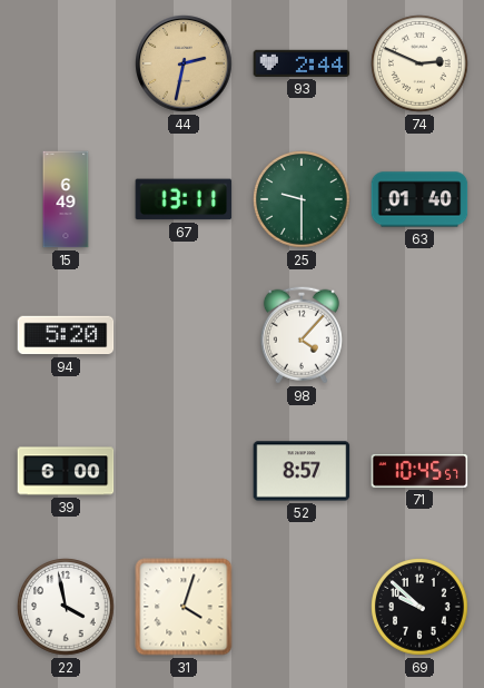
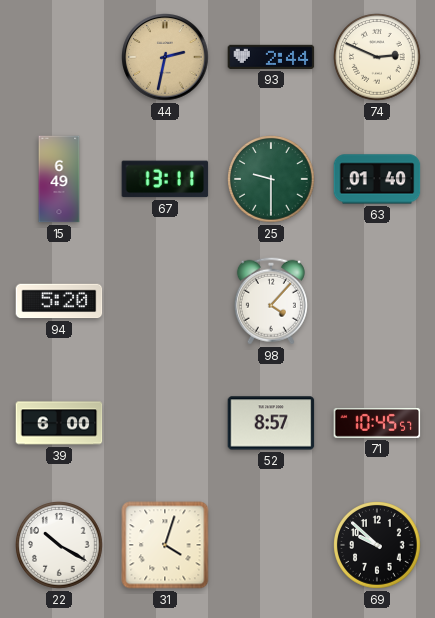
22: 3:58 -> 10:20
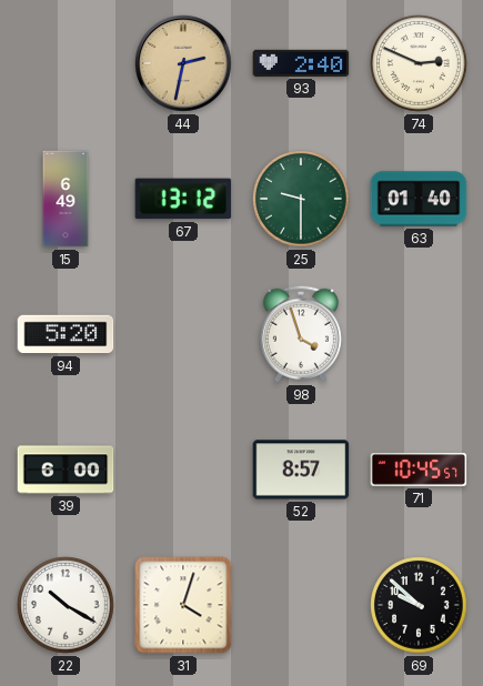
93: 2:44 -> 2:40
67: 13:11 -> 13:12
98: 4:07 -> 3:57
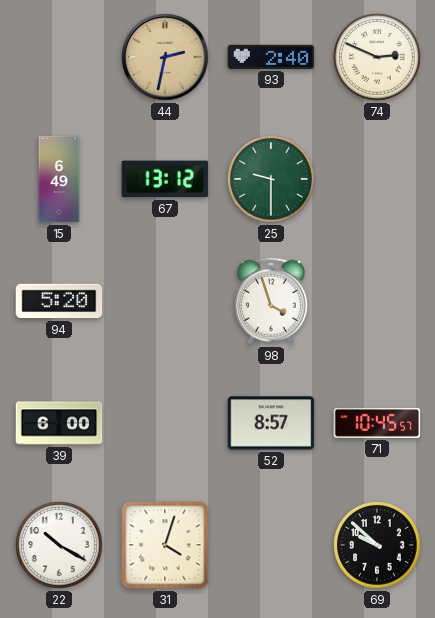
63: 01:40 -> none
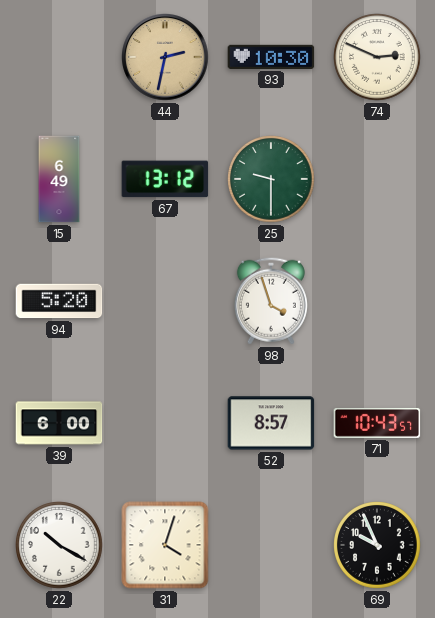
93: 2:40 -> 10:30
71: 10:45 -> 10:43
69: 9:52 -> 9:56
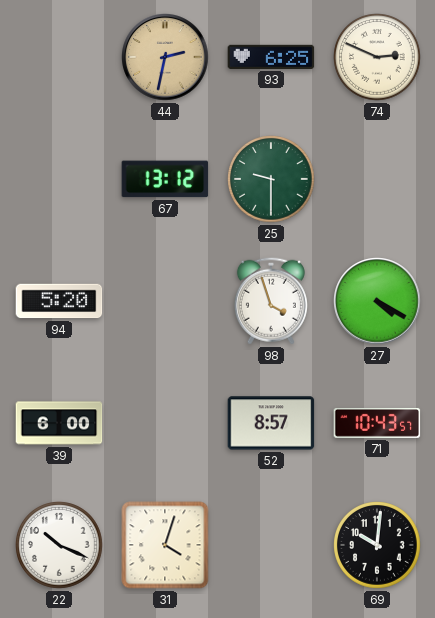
93: 10:30 -> 6:25
15: 6:49 -> none
27: none -> 4:20
22: 10:20 -> 10:19
69: 9:56 -> 10:01
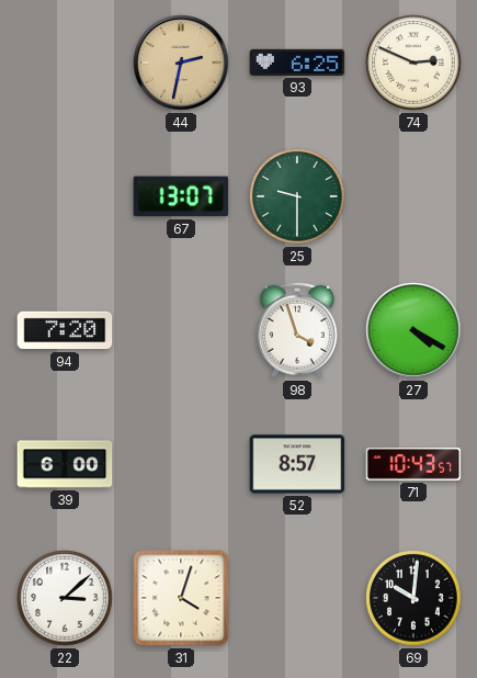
67: 13:12 -> 13:07
94: 5:20 -> 7:20
22: 10:19 -> 3:08
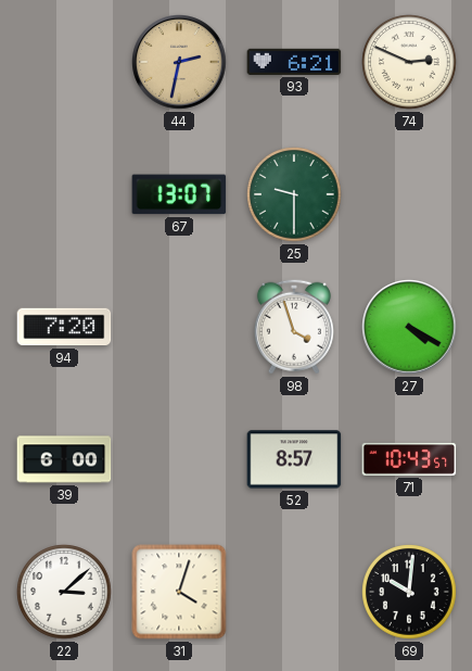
93: 6:25 -> 6:21
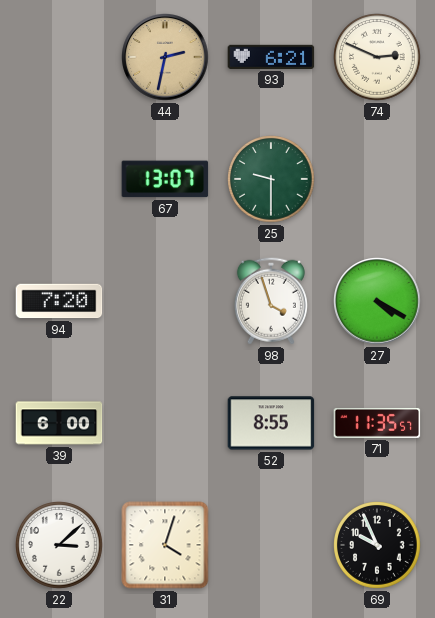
52: 8:57 -> 8:55
71: 10:43 -> 11:35
69: 10:01 -> 9:56
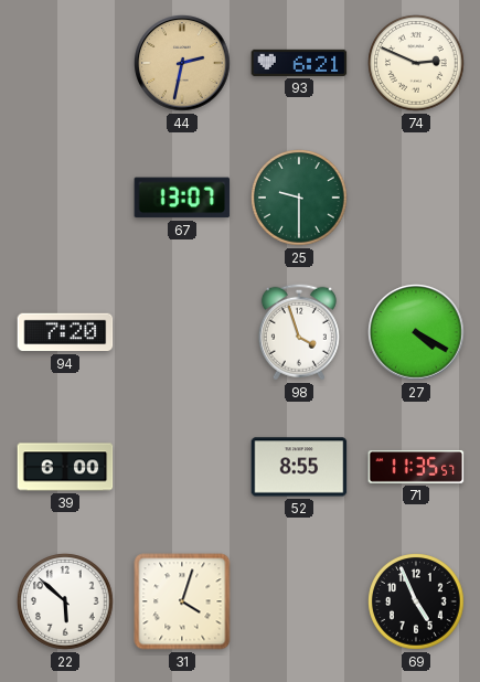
22: 3:08 -> 5:52
69: 9:56 -> 4:56
